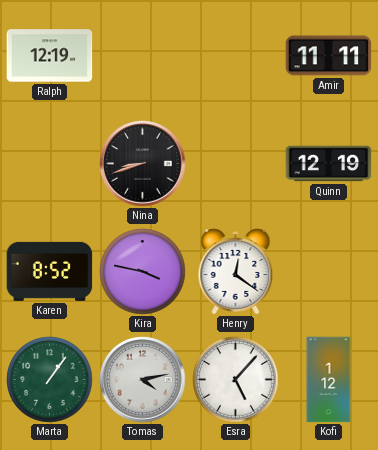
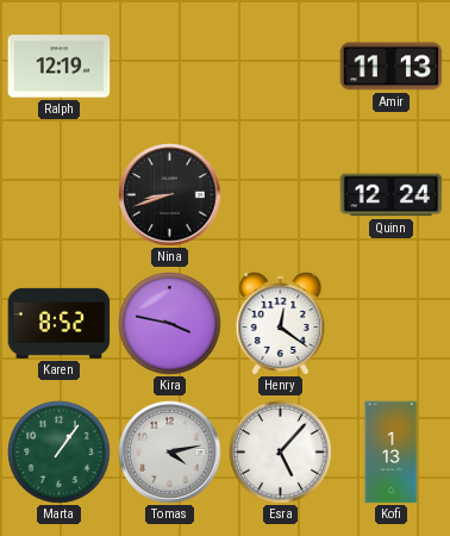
Amir: 11:11 -> 11:13
Quinn: 12:19 -> 12:24
Kofi: 1:12 -> 1:13
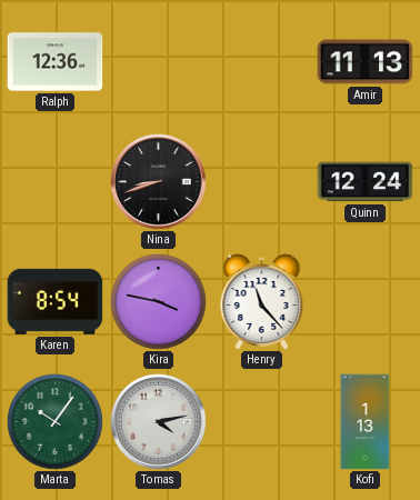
Ralph: 12:19 -> 12:36
Karen: 8:52 -> 8:54
Henry: 12:21 -> 11:23
Marta: 1:06 -> 10:06
Esra: 5:07 -> none
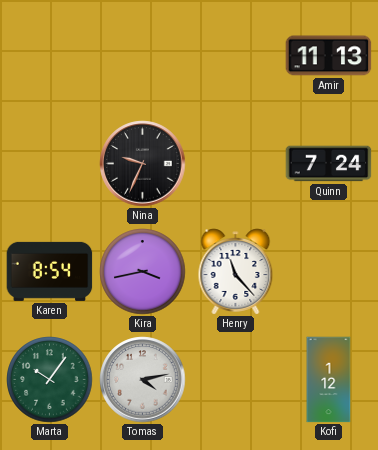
Ralph: 12:36 -> none
Nina: 8:42 -> 9:34
Quinn: 12:24 -> 7:24
Kira: 3:47 -> 3:43
Kofi: 1:13 -> 1:12
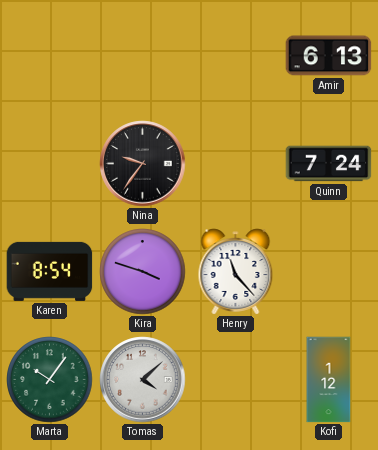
Amir: 11:13 -> 6:13
Nina: 9:34 -> 9:36
Kira: 3:43 -> 3:48
Tomas: 4:13 -> 4:08
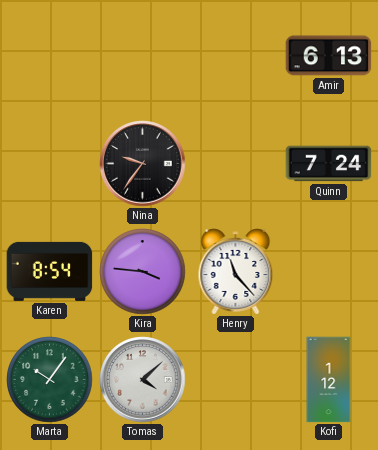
Kira: 3:48 -> 3:46
